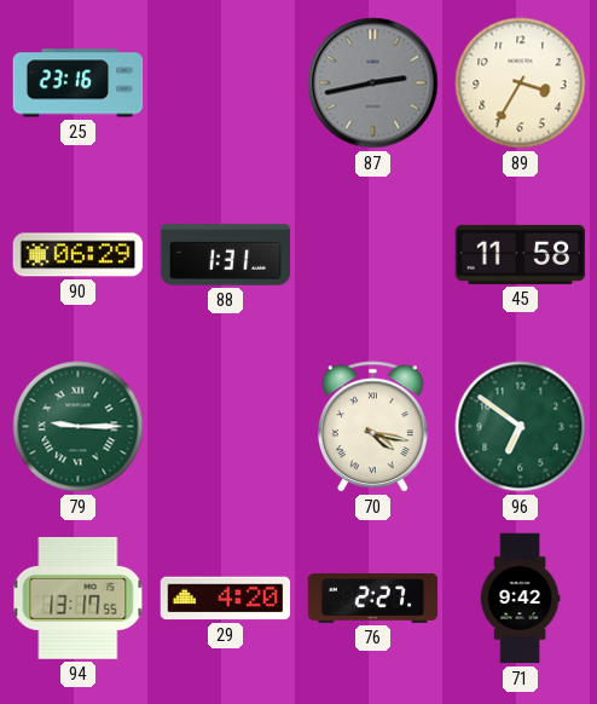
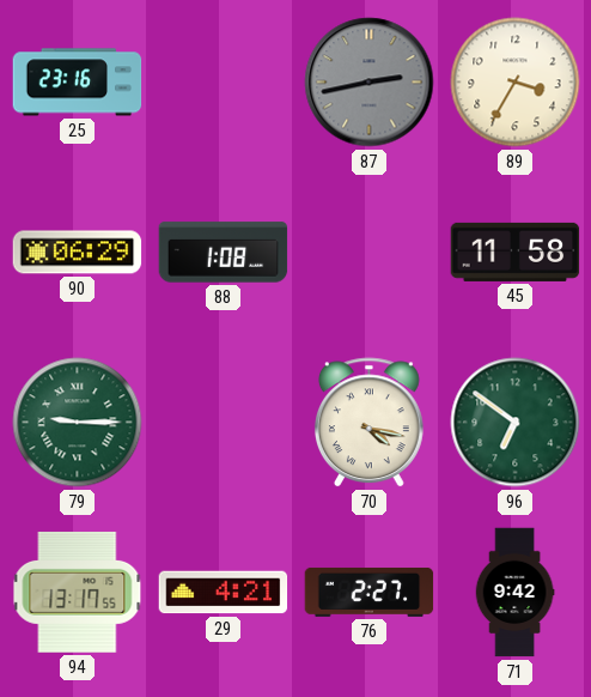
88: 1:31 -> 1:08
29: 4:20 -> 4:21
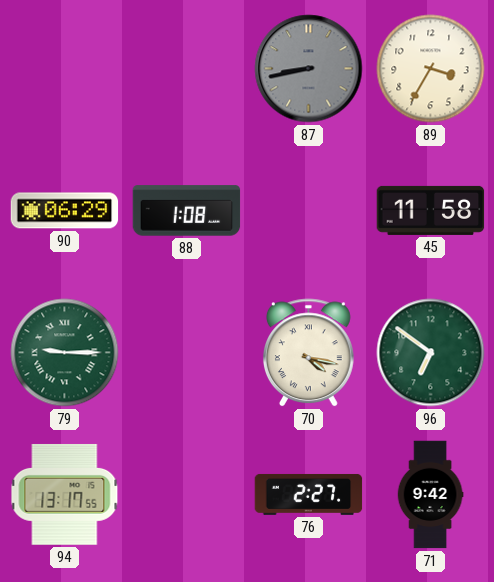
25: 23:16 -> none
87: 2:43 -> 8:43
29: 4:21 -> none
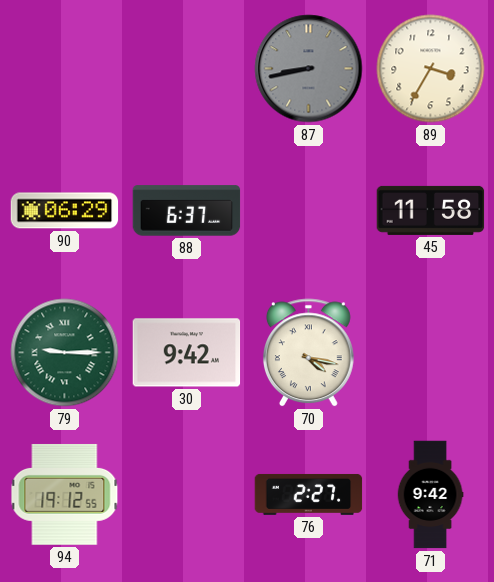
88: 1:08 -> 6:37
30: none -> 9:42
96: 6:51 -> none
94: 13:17 -> 19:12
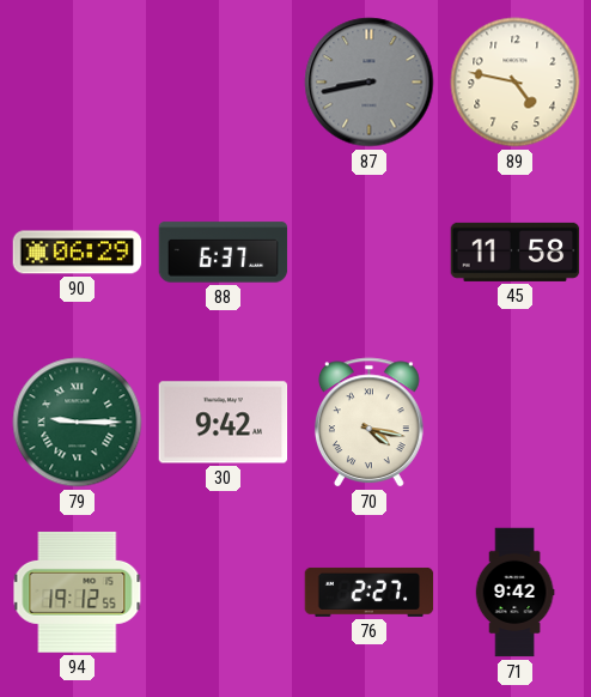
89: 3:35 -> 4:47
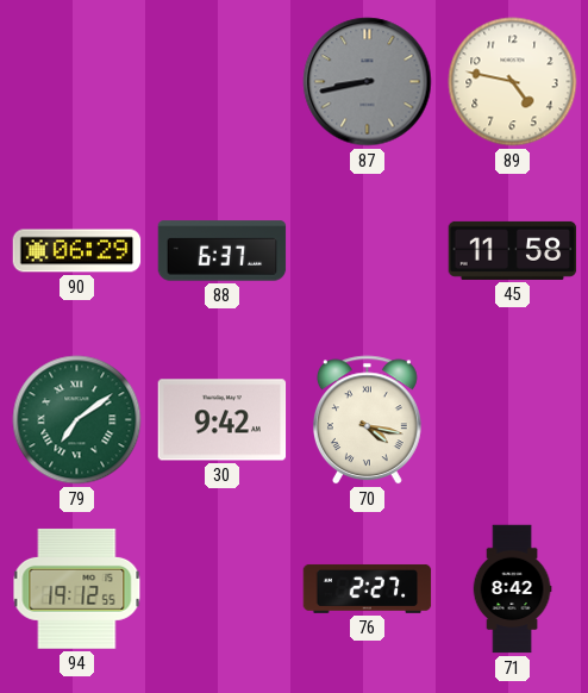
79: 9:15 -> 7:09
71: 9:42 -> 8:42
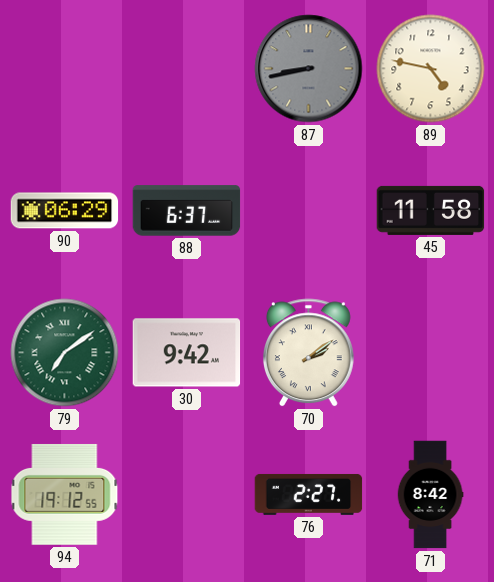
70: 4:17 -> 2:09
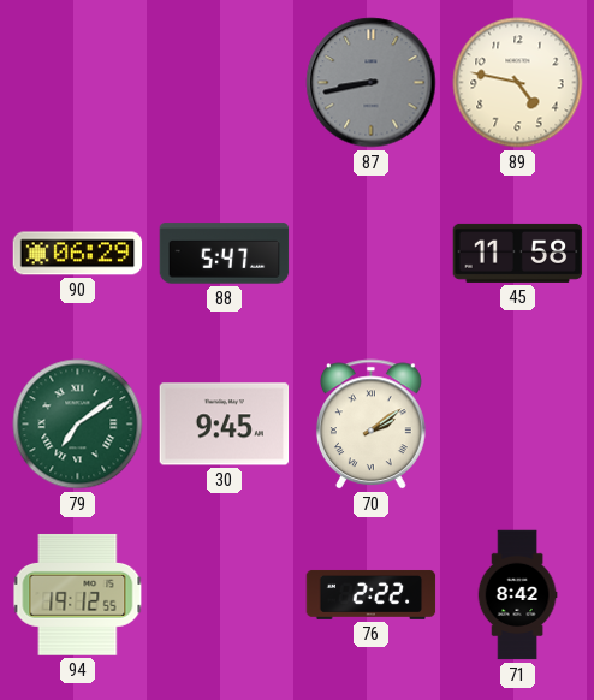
88: 6:37 -> 5:47
30: 9:42 -> 9:45
76: 2:27 -> 2:22
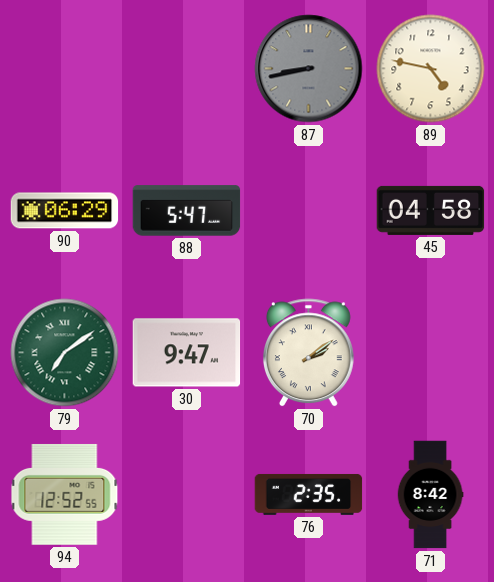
45: 11:58 -> 04:58
30: 9:45 -> 9:47
94: 19:12 -> 12:52
76: 2:22 -> 2:35
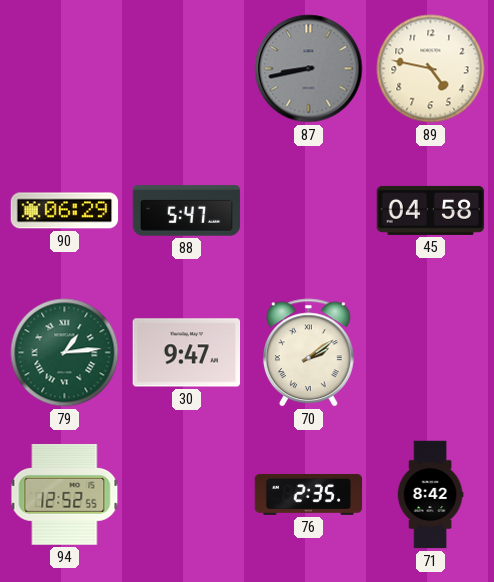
79: 7:09 -> 1:14
